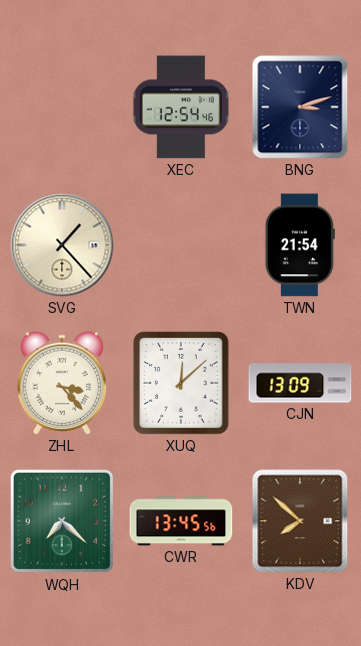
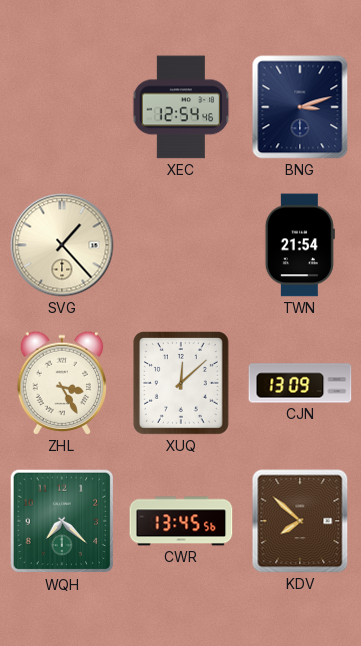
ZHL: 3:23 -> 3:25
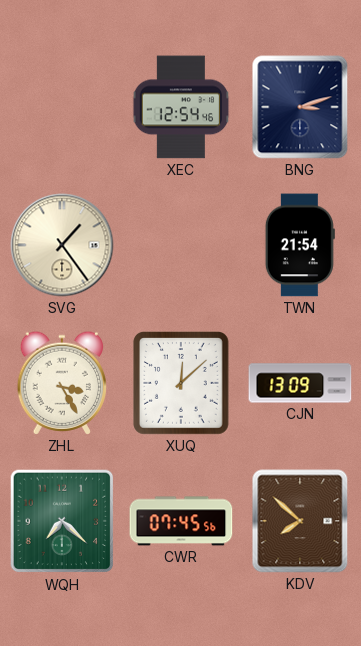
SVG: 1:23 -> 1:24
CWR: 13:45 -> 07:45
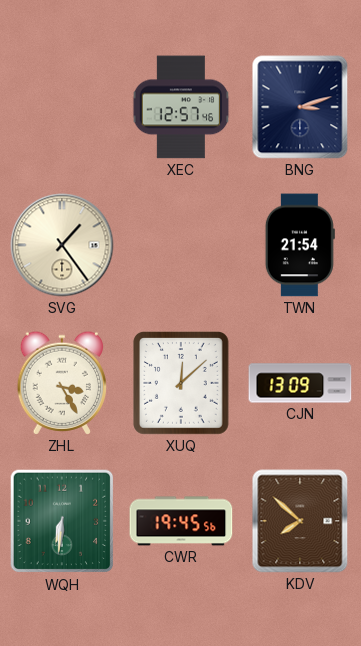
XEC: 12:54 -> 12:57
WQH: 7:22 -> 6:31
CWR: 07:45 -> 19:45
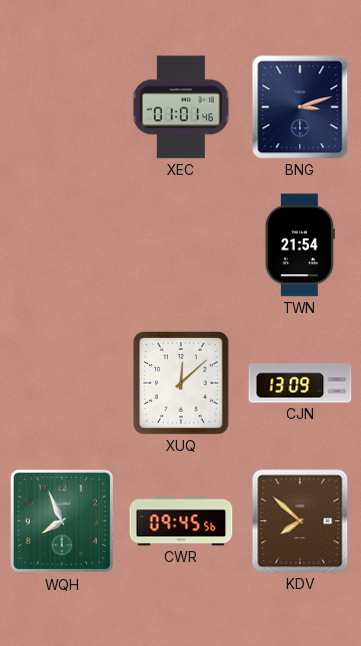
XEC: 12:57 -> 01:01
SVG: 1:24 -> none
ZHL: 3:25 -> none
WQH: 6:31 -> 7:56
CWR: 19:45 -> 09:45
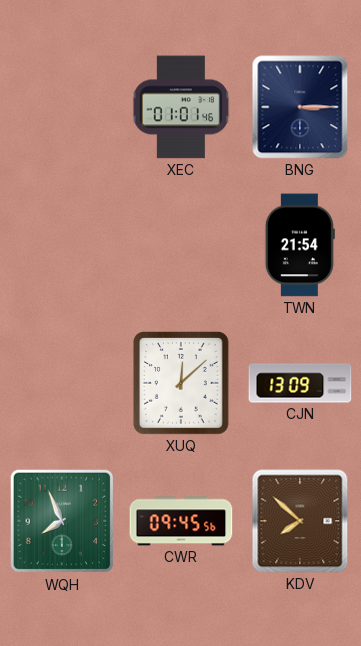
BNG: 3:12 -> 3:15
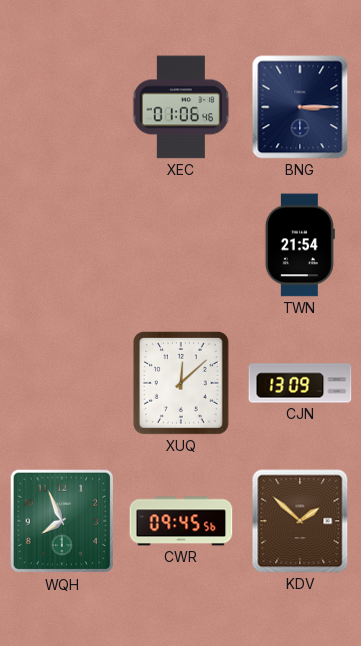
XEC: 01:01 -> 01:06
KDV: 7:52 -> 1:52
